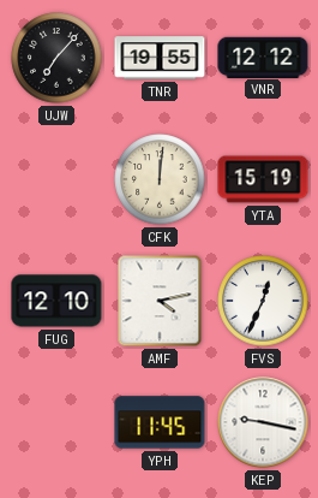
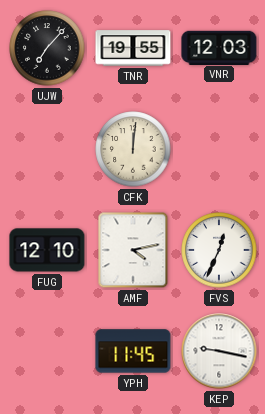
VNR: 12:12 -> 12:03
YTA: 15:19 -> none
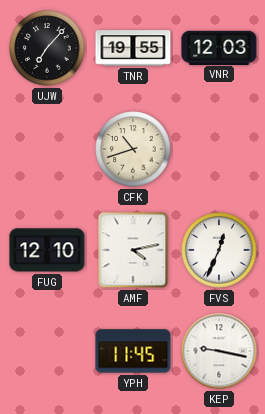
CFK: 12:01 -> 10:42
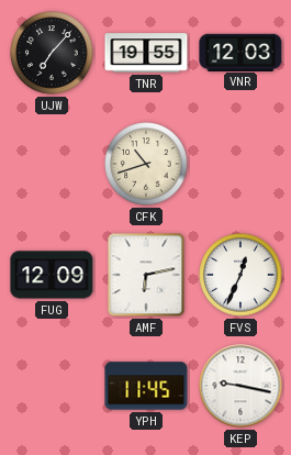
FUG: 12:10 -> 12:09
AMF: 4:13 -> 6:13
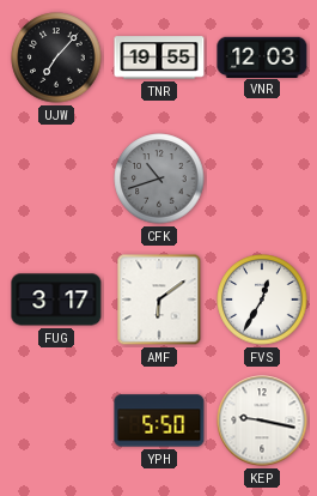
CFK dial: cream -> grey
FUG: 12:09 -> 3:17
AMF: 6:13 -> 6:09
FVS: 12:34 -> 12:35
YPH: 11:45 -> 5:50
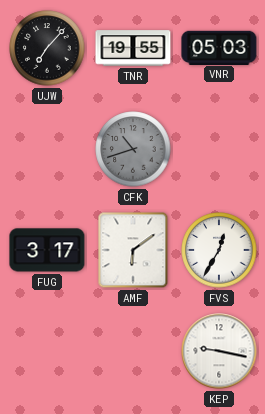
VNR: 12:03 -> 05:03
YPH: 5:50 -> none
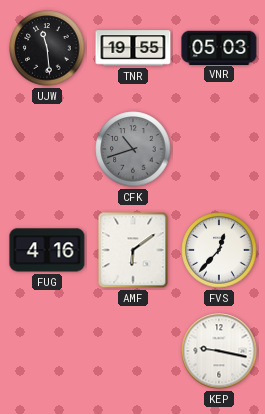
UJW: 7:07 -> 11:29
FUG: 3:17 -> 4:16
FVS: 12:35 -> 12:37
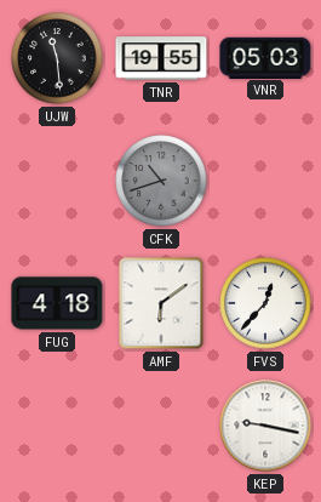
FUG: 4:16 -> 4:18
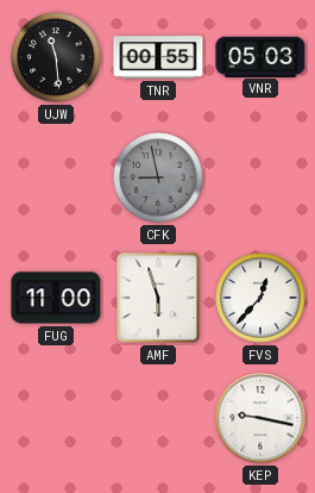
TNR: 19:55 -> 00:55
CFK: 10:42 -> 8:58
FUG: 4:18 -> 11:00
AMF: 6:09 -> 5:57
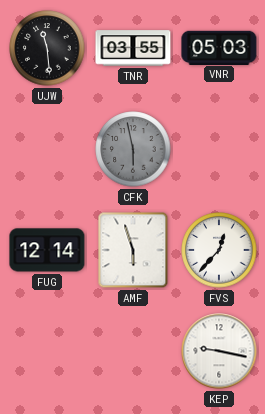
TNR: 00:55 -> 03:55
CFK: 8:58 -> 5:58
FUG: 11:00 -> 12:14
